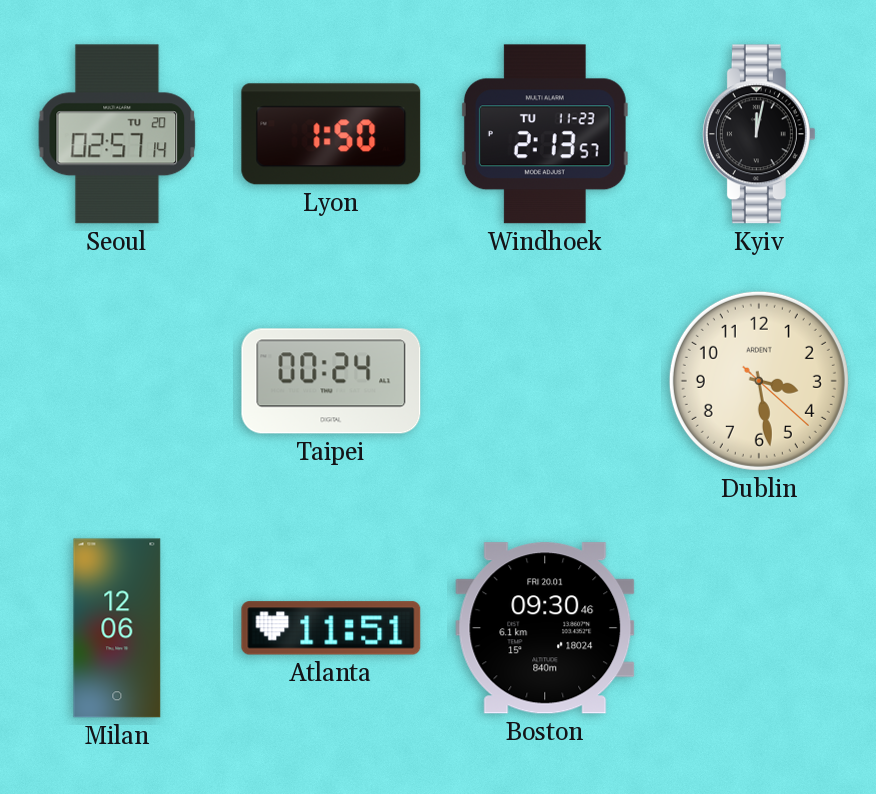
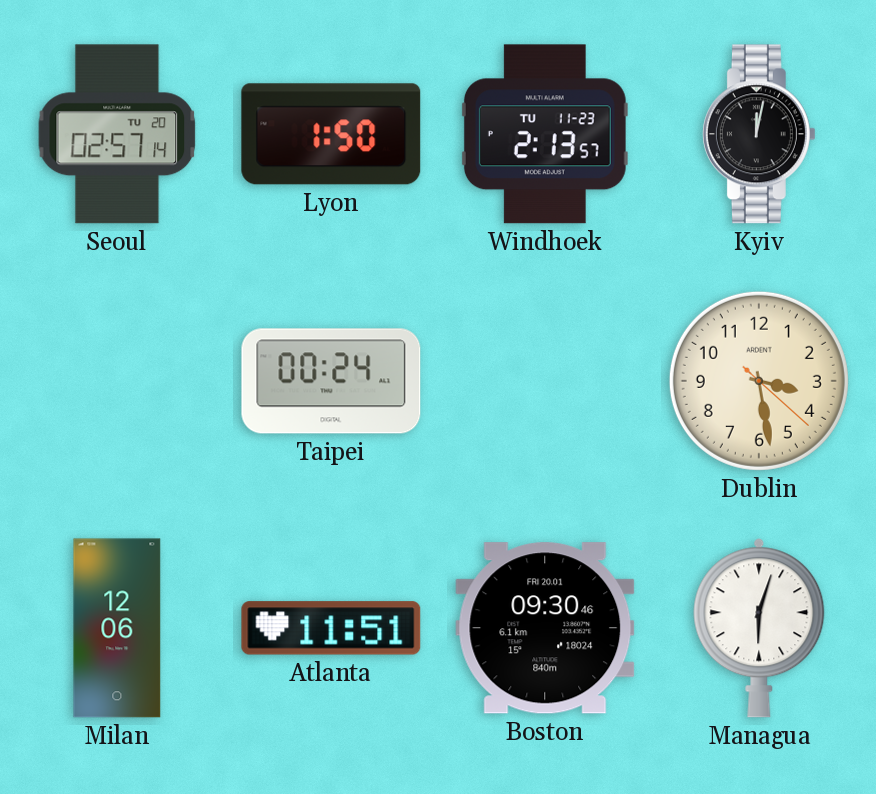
Managua: none -> 6:03
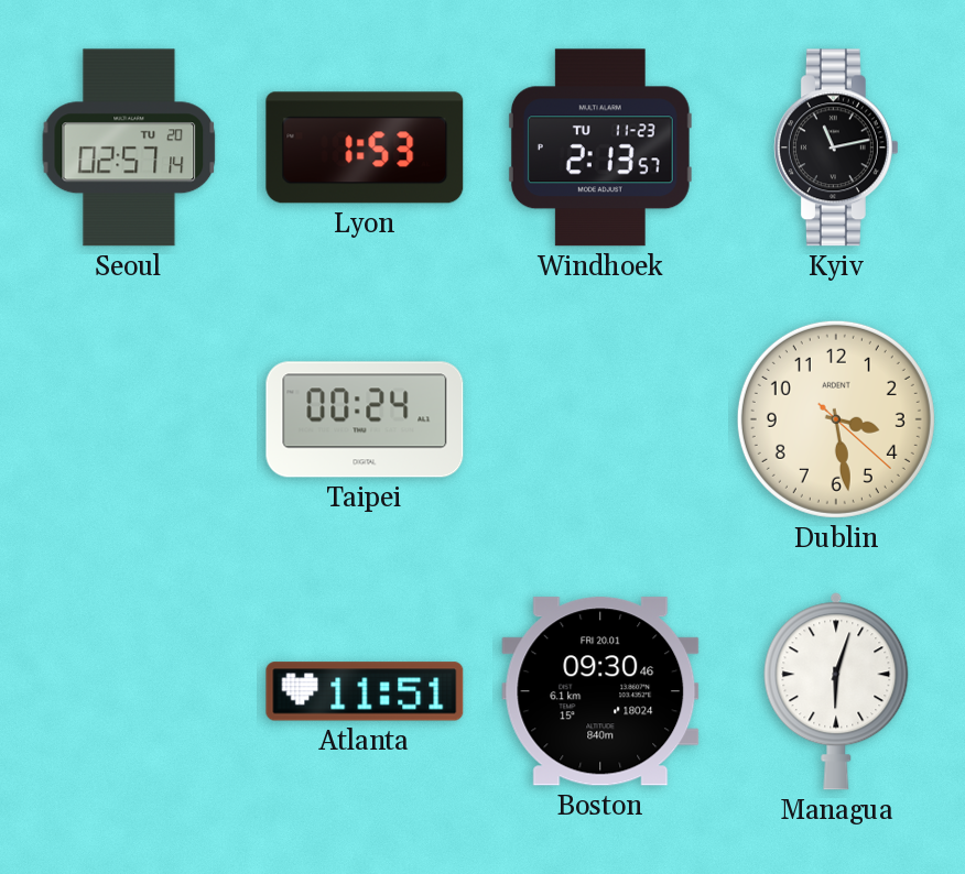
Lyon: 1:50 -> 1:53
Kyiv: 12:02 -> 11:13
Milan: 12:06 -> none
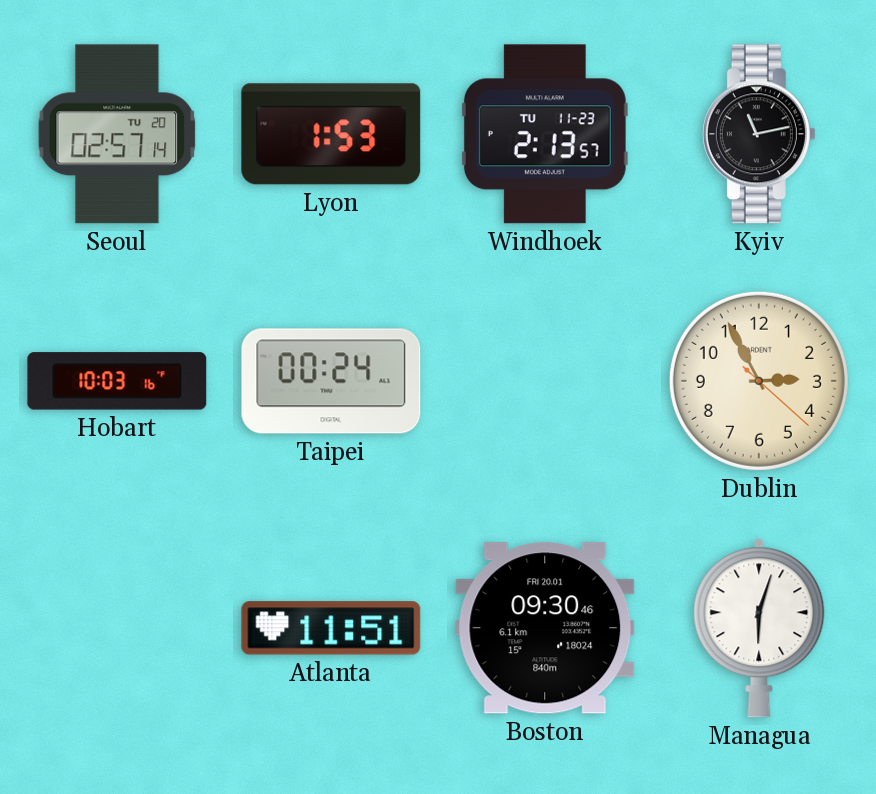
Hobart: none -> 10:03
Dublin: 3:28 -> 2:55
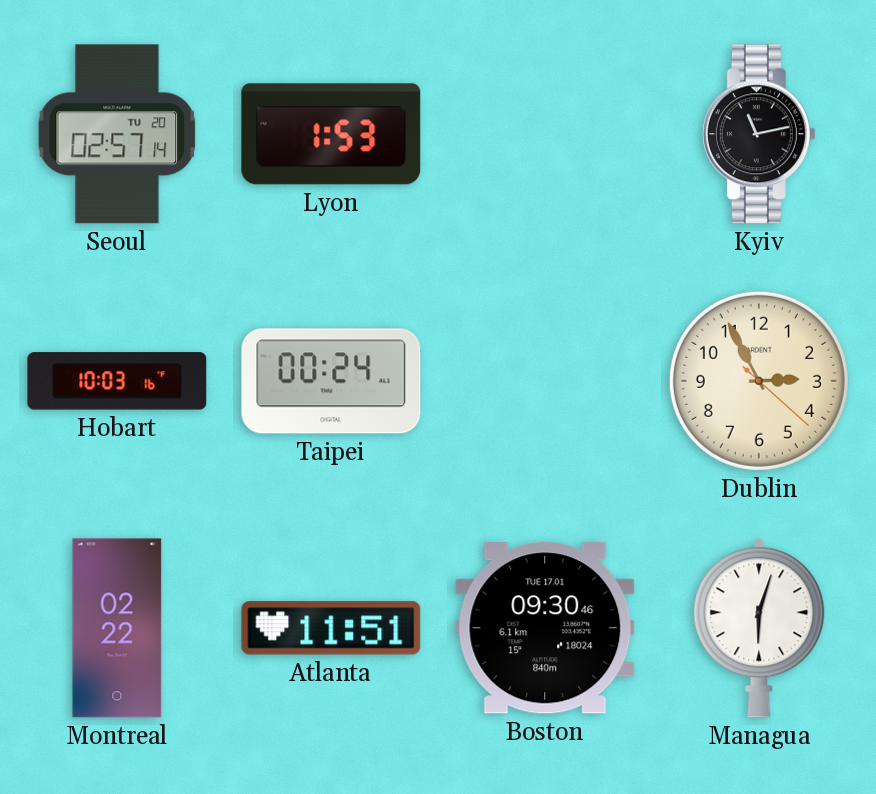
Windhoek: 2:13 -> none
Montreal: none -> 02:22
Boston date: FRI 20.01 -> TUE 17.01
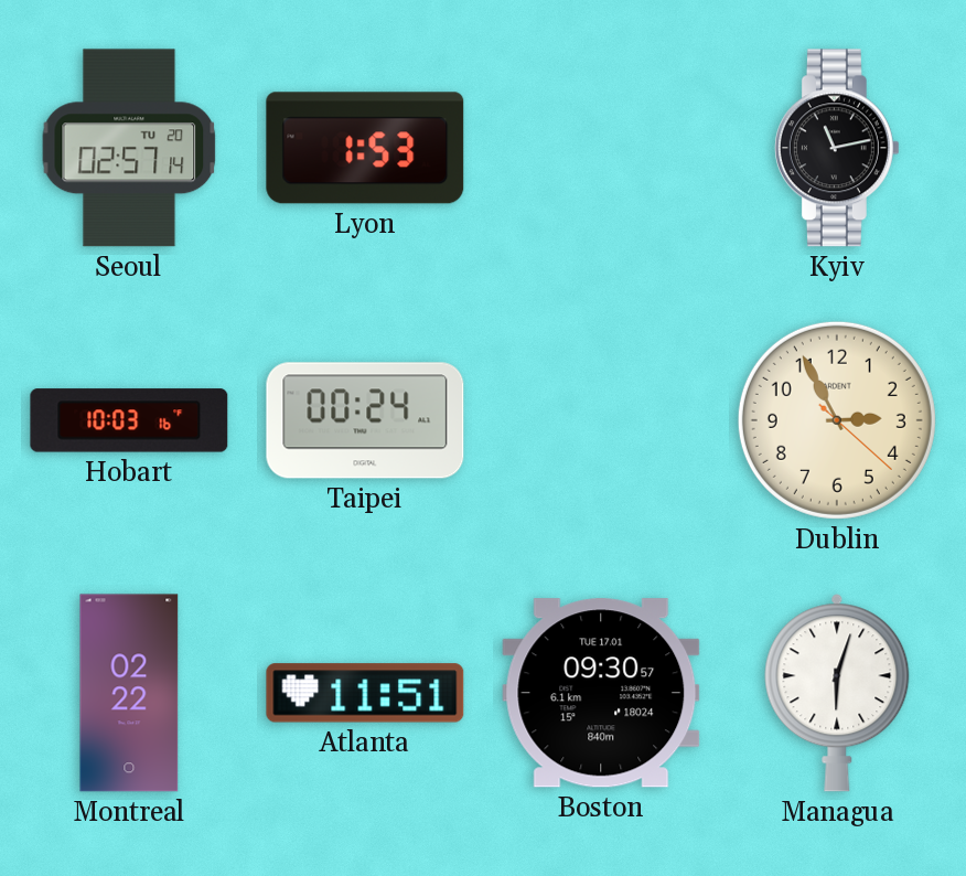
Boston: 09:30:46 -> 09:30:57
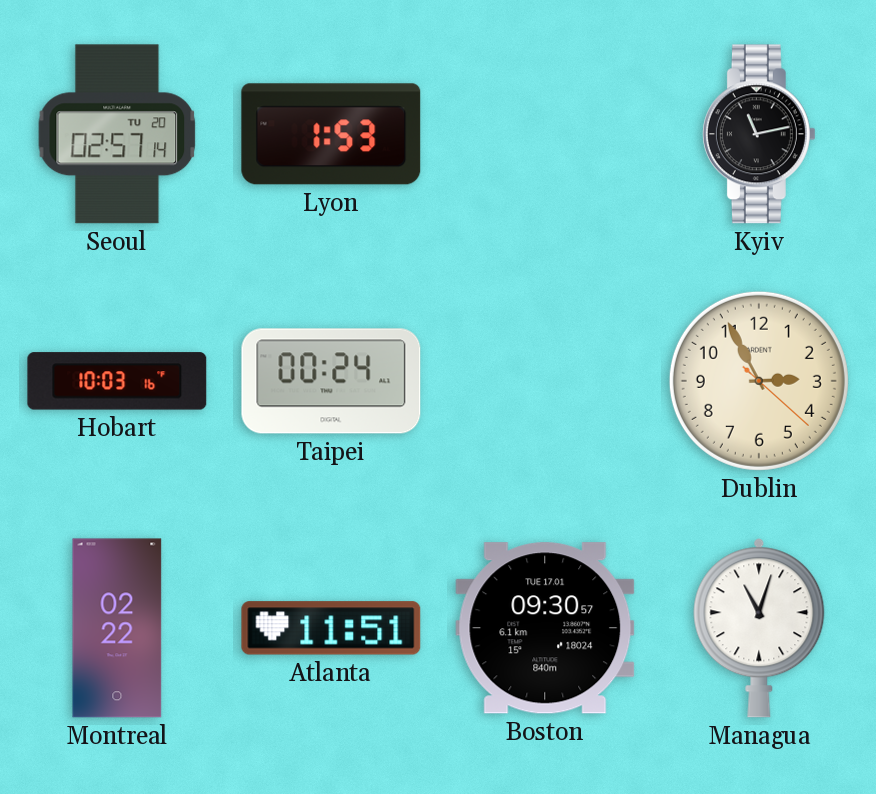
Managua: 6:03 -> 11:03
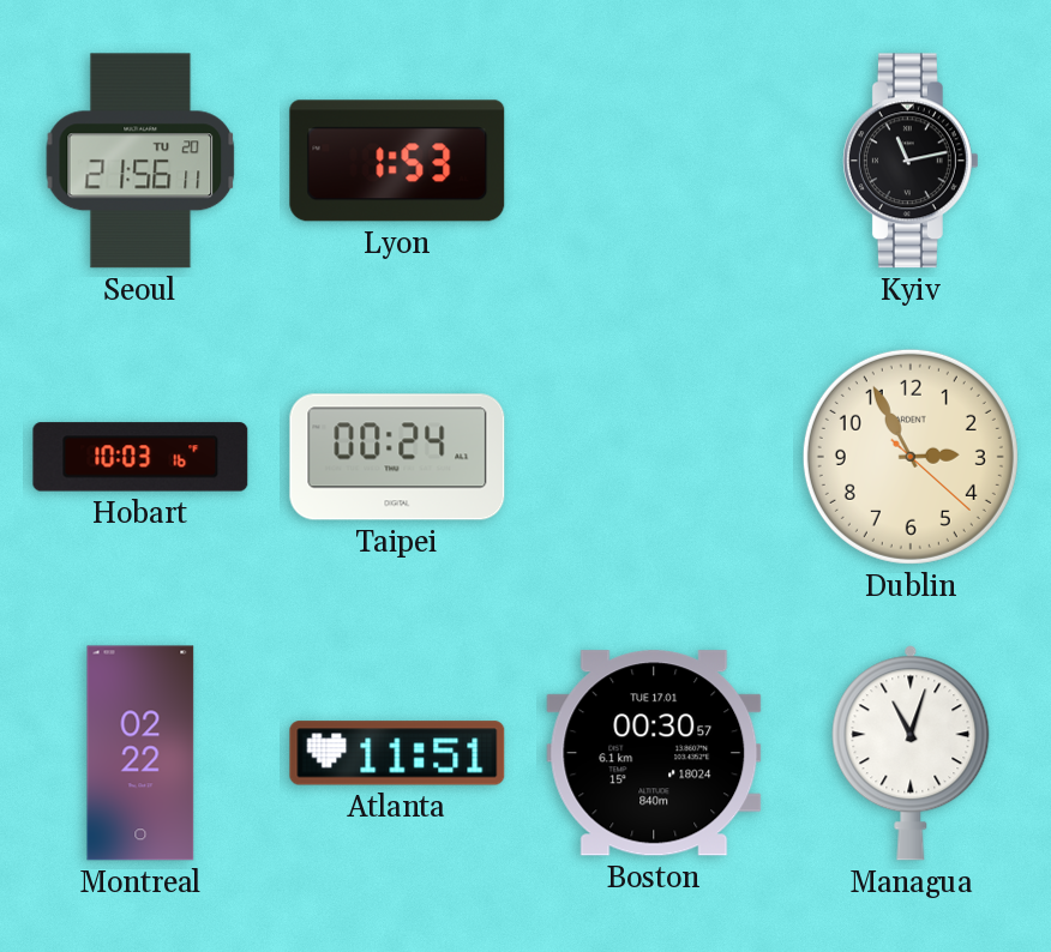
Seoul: 02:57 -> 21:56
Boston: 09:30 -> 00:30
